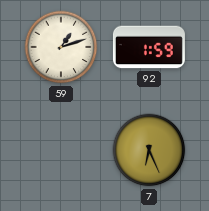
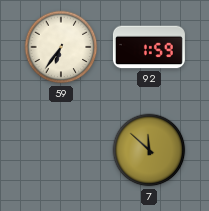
59: 1:12 -> 6:36
7: 6:26 -> 11:52
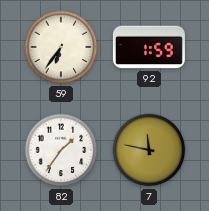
82: none -> 1:36
7: 11:52 -> 11:47
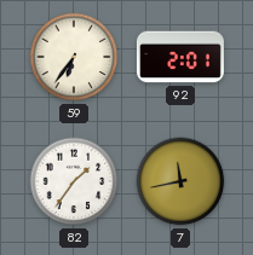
92: 1:59 -> 2:01
7: 11:47 -> 11:43
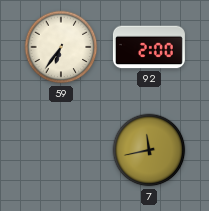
92: 2:01 -> 2:00
82: 1:36 -> none
